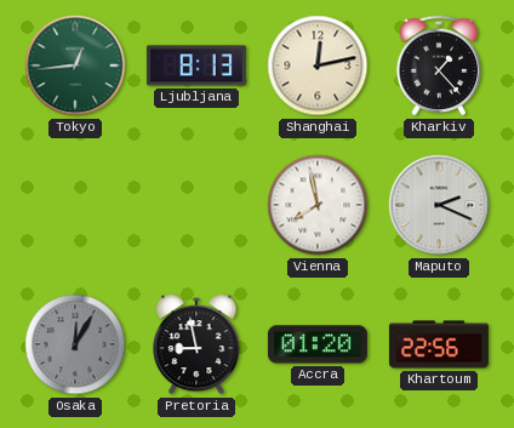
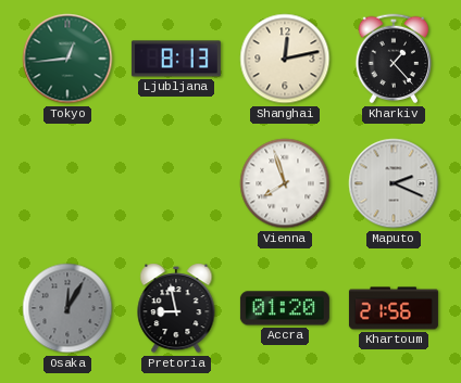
Vienna: 7:58 -> 7:57
Khartoum: 22:56 -> 21:56
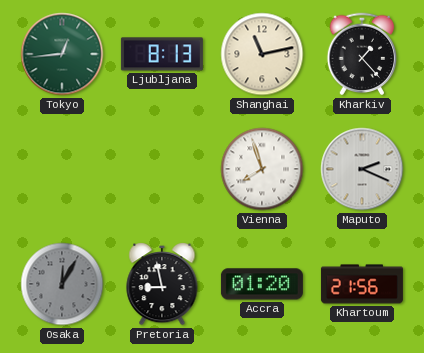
Shanghai: 12:13 -> 11:13
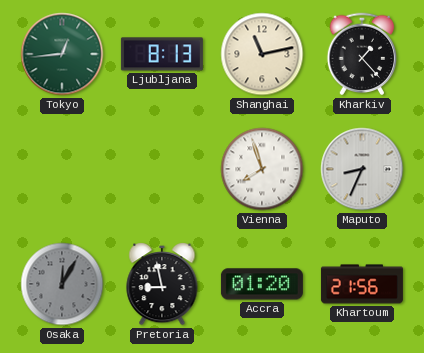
Maputo: 2:19 -> 8:34
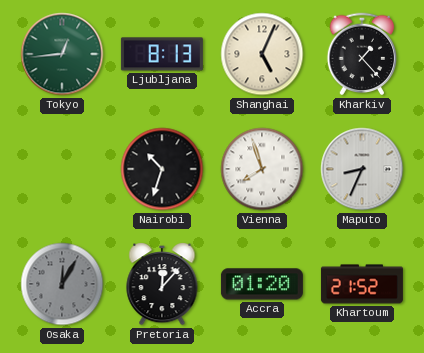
Shanghai: 11:13 -> 5:04
Nairobi: none -> 10:33
Pretoria: 8:58 -> 12:07
Khartoum: 21:56 -> 21:52
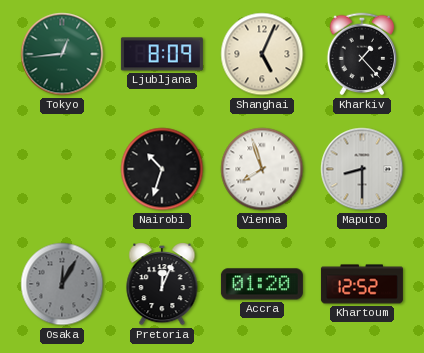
Ljubljana: 8:13 -> 8:09
Maputo: 8:34 -> 8:30
Pretoria: 12:07 -> 12:04
Khartoum: 21:52 -> 12:52
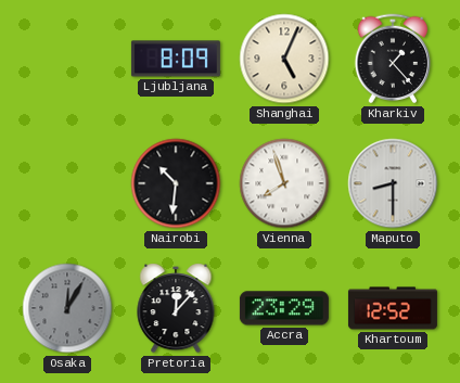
Tokyo: 12:44 -> none
Nairobi: 10:33 -> 10:31
Pretoria: 12:04 -> 12:07
Accra: 01:20 -> 23:29
